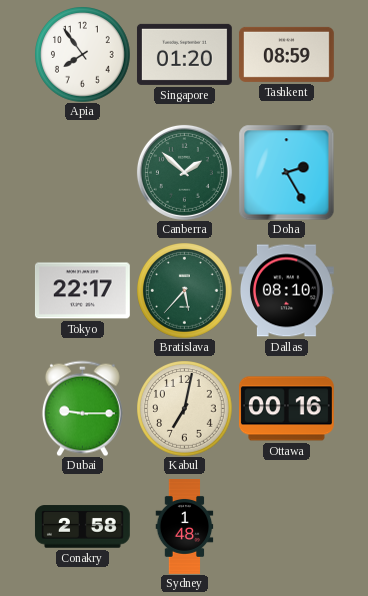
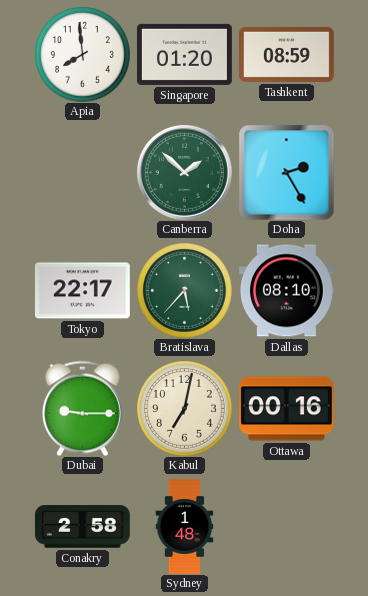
Apia: 7:54 -> 7:59
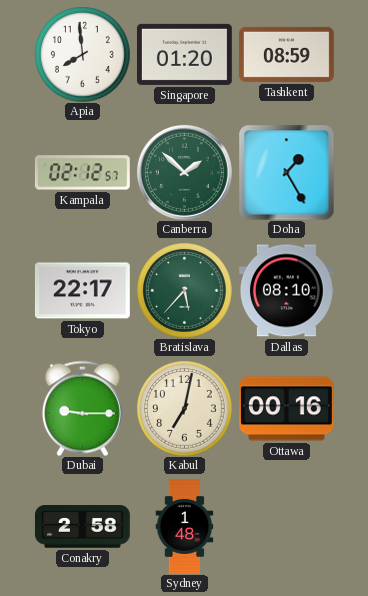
Kampala: none -> 02:12
Doha: 2:25 -> 1:25
